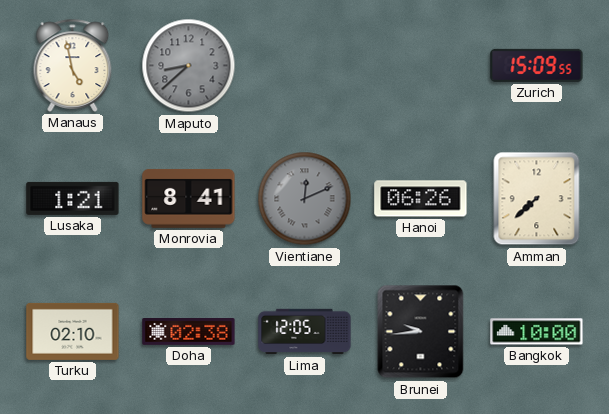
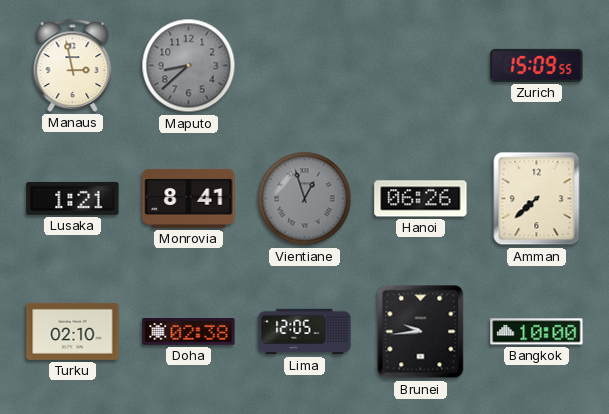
Manaus: 4:58 -> 2:58
Vientiane: 12:11 -> 12:57
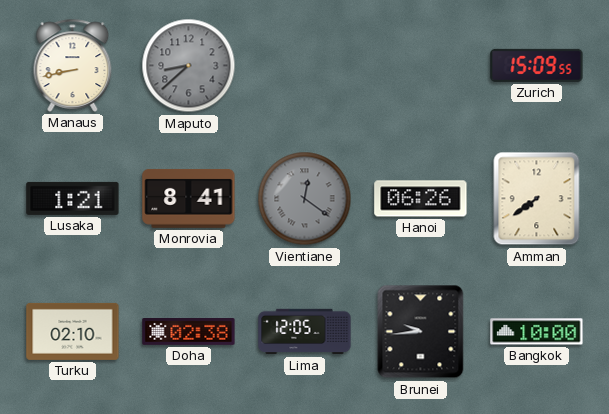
Manaus: 2:58 -> 8:43
Vientiane: 12:57 -> 12:21
Amman: 7:38 -> 7:39
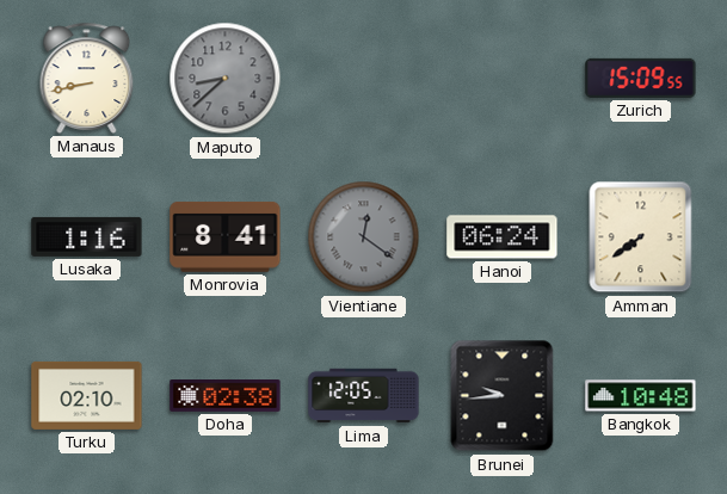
Lusaka: 1:21 -> 1:16
Hanoi: 06:26 -> 06:24
Bangkok: 10:00 -> 10:48
